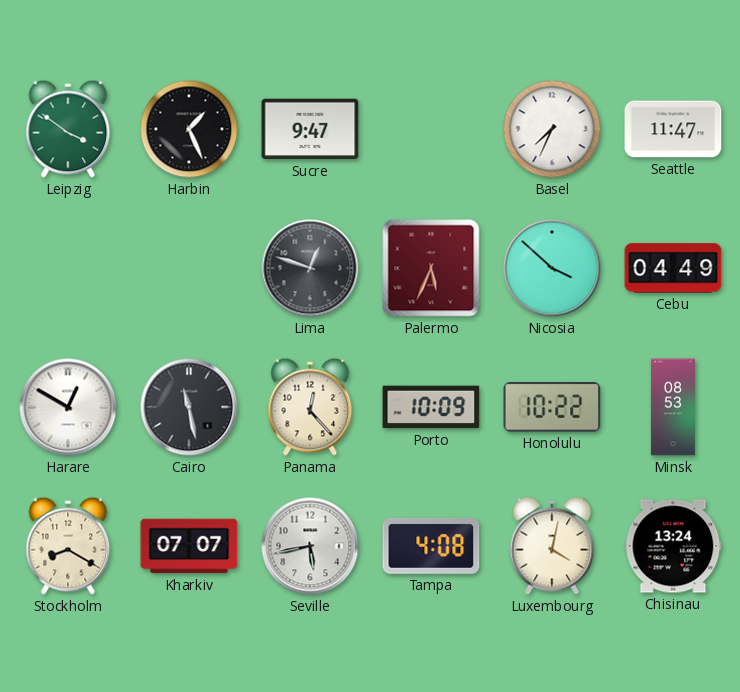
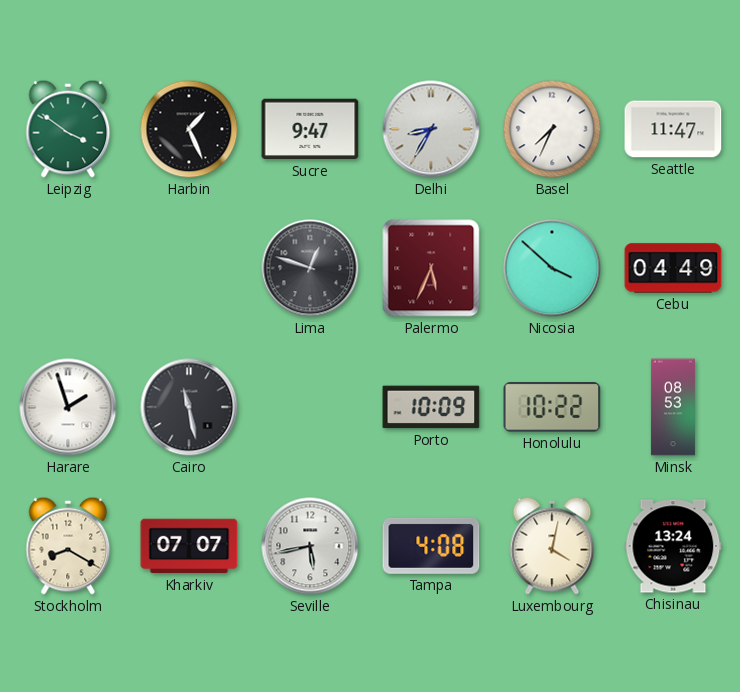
Delhi: none -> 8:35
Harare: 12:50 -> 1:57
Panama: 12:23 -> none
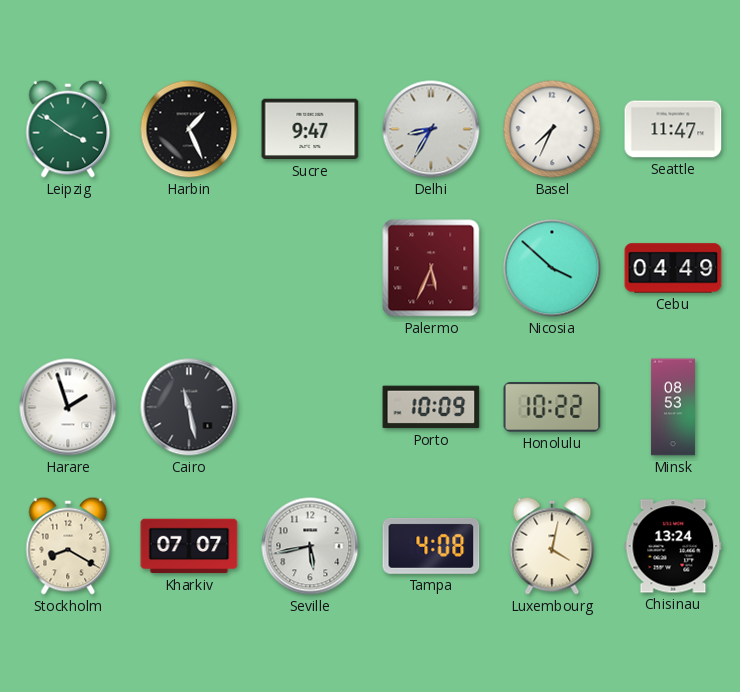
Lima: 12:48 -> none
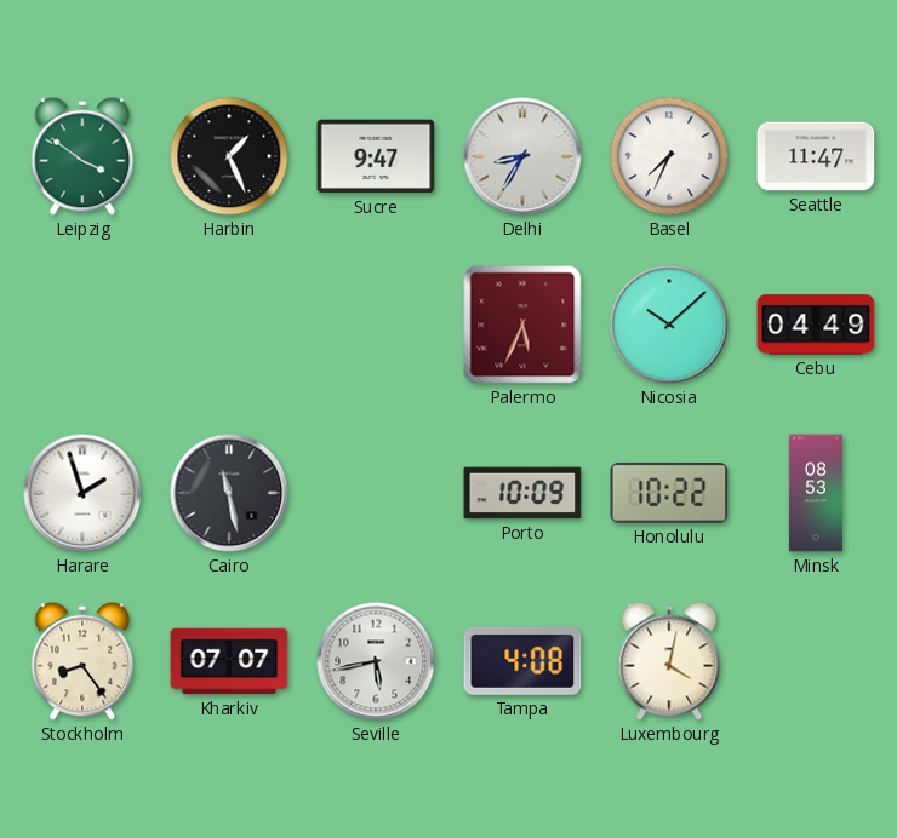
Nicosia: 3:52 -> 10:08
Stockholm: 8:20 -> 8:24
Chisinau: 13:24 -> none
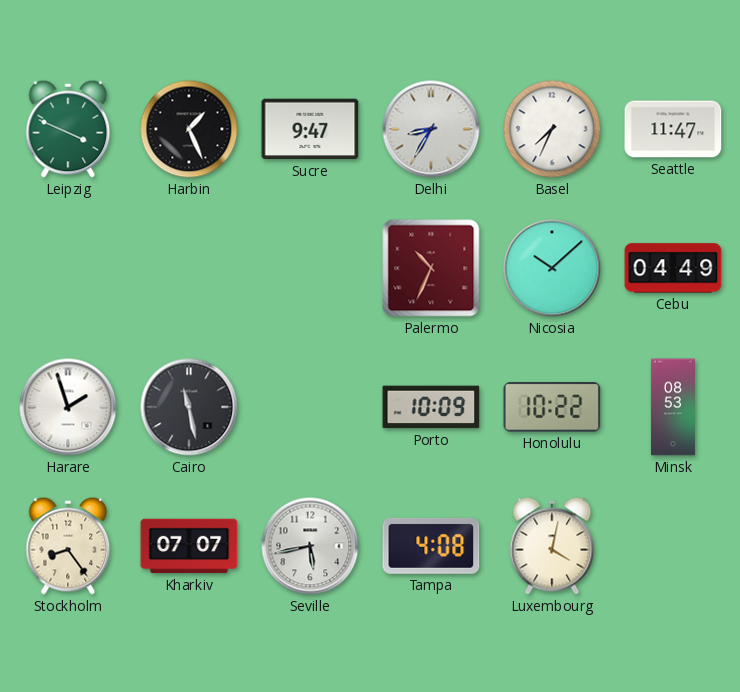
Leipzig: 3:51 -> 3:49
Palermo: 5:34 -> 10:34
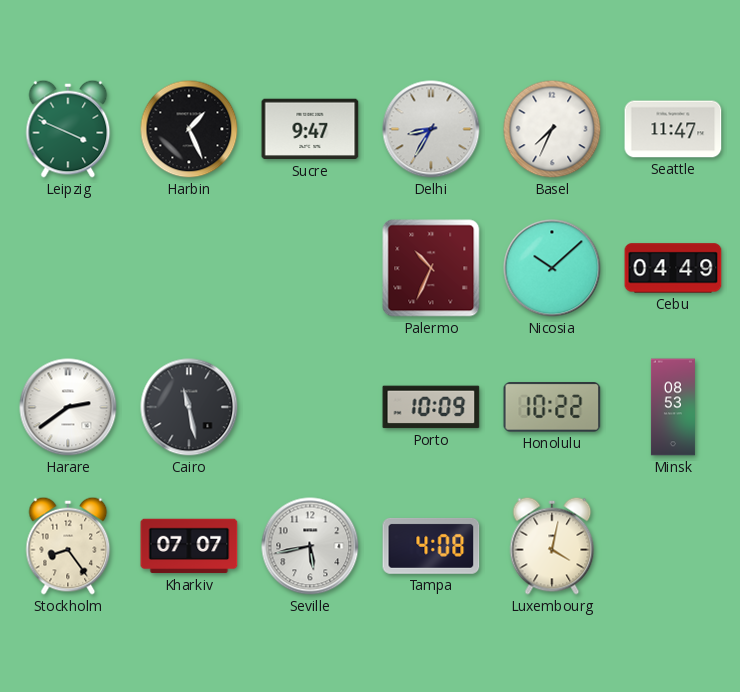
Harare: 1:57 -> 2:39
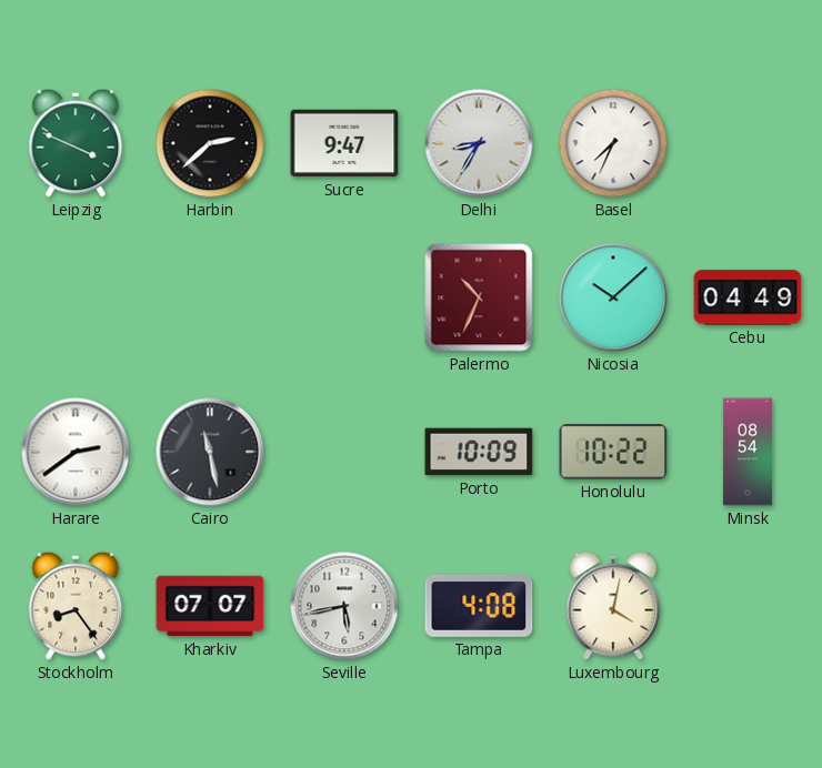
Harbin: 1:26 -> 2:38
Seattle: 11:47 -> none
Minsk: 08:53 -> 08:54
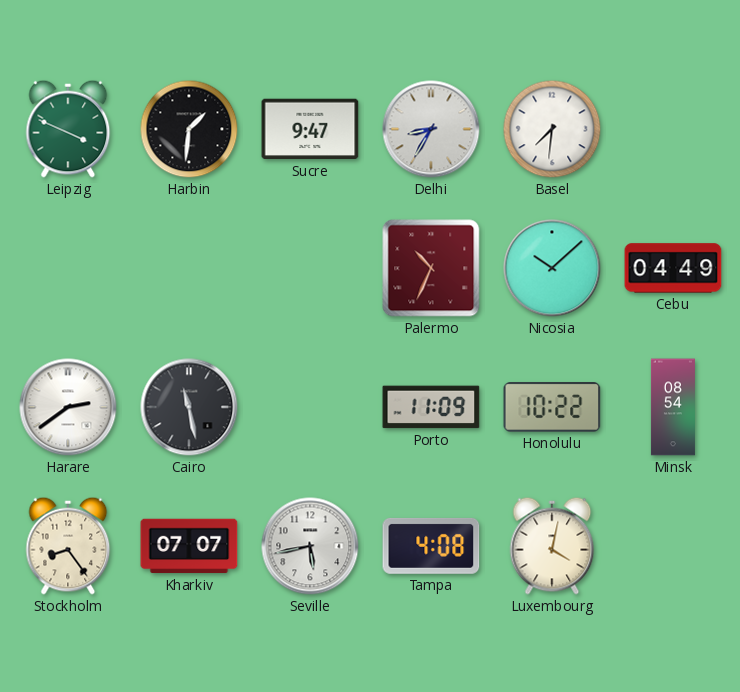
Harbin: 2:38 -> 1:31
Basel: 7:34 -> 7:31
Porto: 10:09 -> 11:09
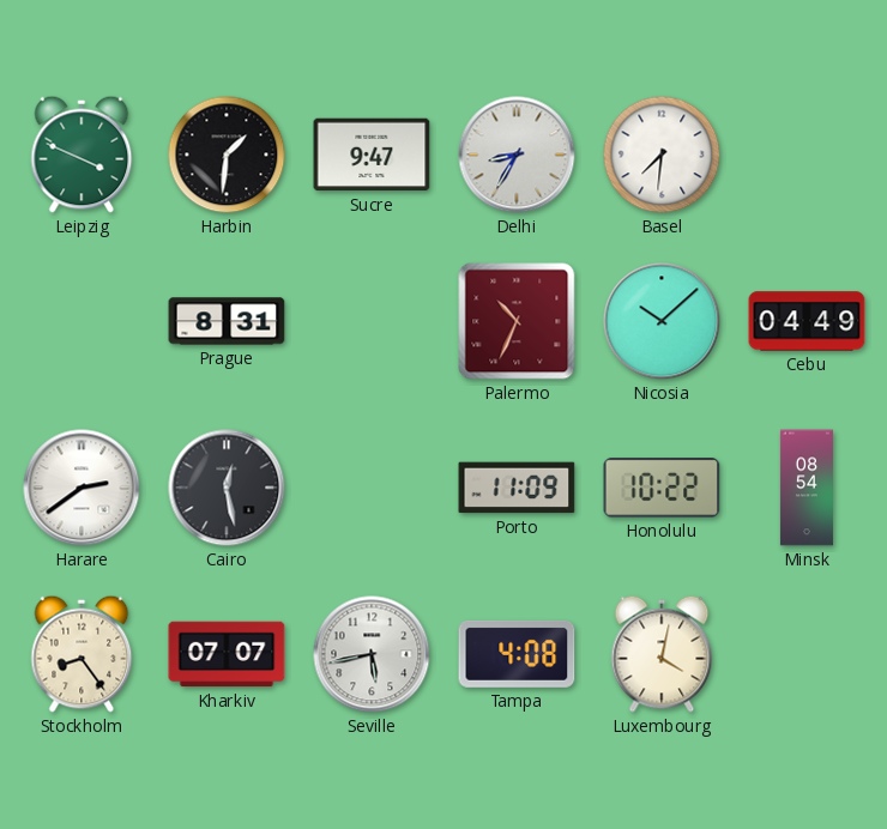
Prague: none -> 8:31
Cairo: 11:28 -> 12:28
